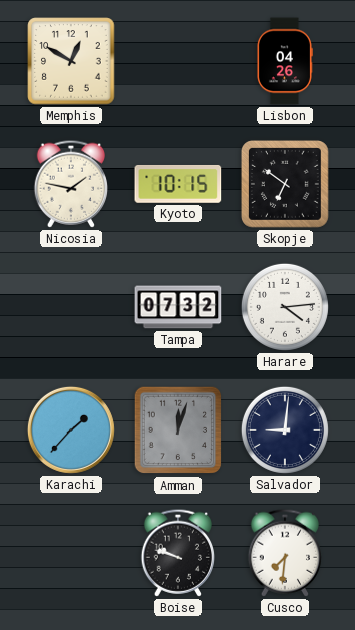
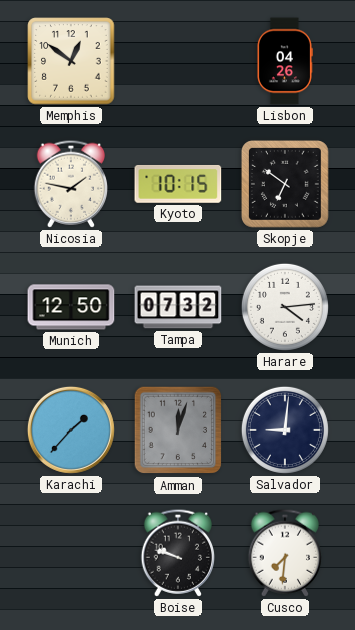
Memphis: 12:50 -> 12:51
Munich: none -> 12:50
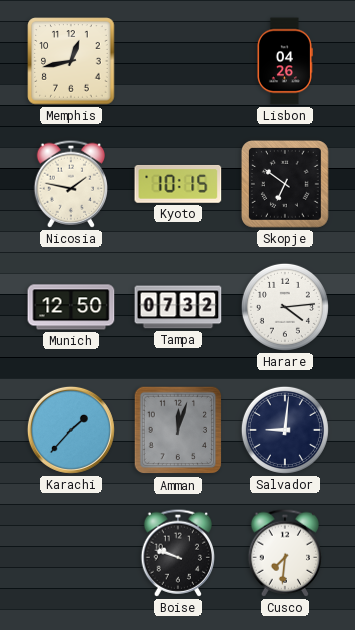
Memphis: 12:51 -> 12:43
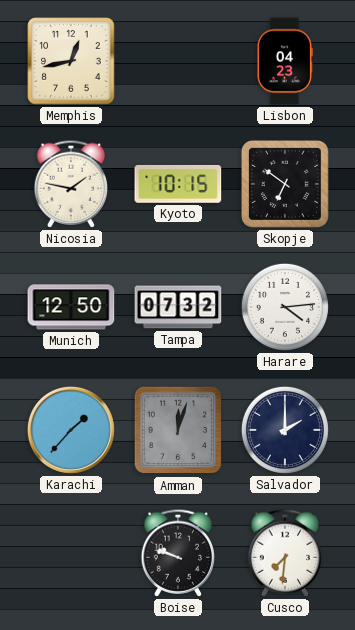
Lisbon: 04:26 -> 04:23
Salvador: 9:01 -> 2:00
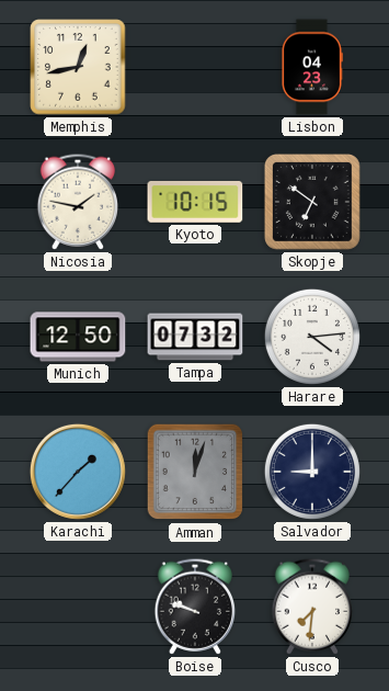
Salvador: 2:00 -> 9:00
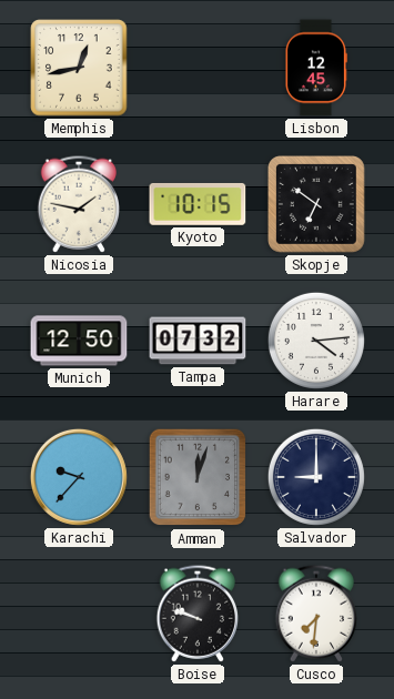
Lisbon: 04:23 -> 12:45
Karachi: 1:37 -> 9:37
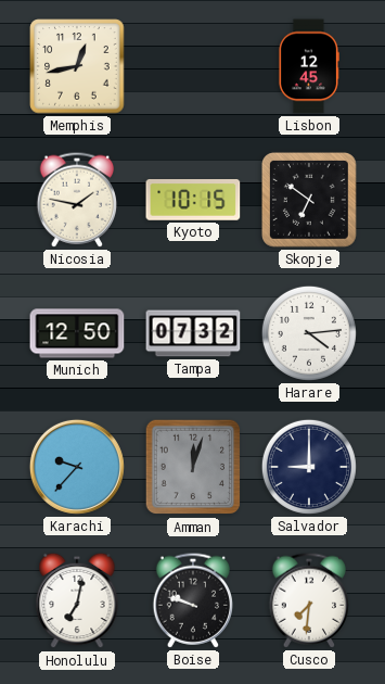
Honolulu: none -> 7:02
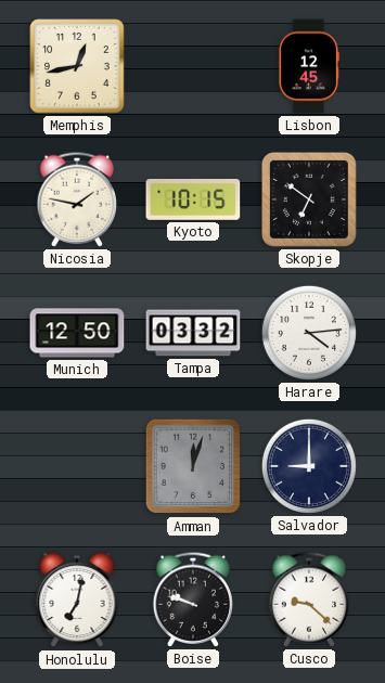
Tampa: 07:32 -> 03:32
Karachi: 9:37 -> none
Cusco: 7:31 -> 9:22
